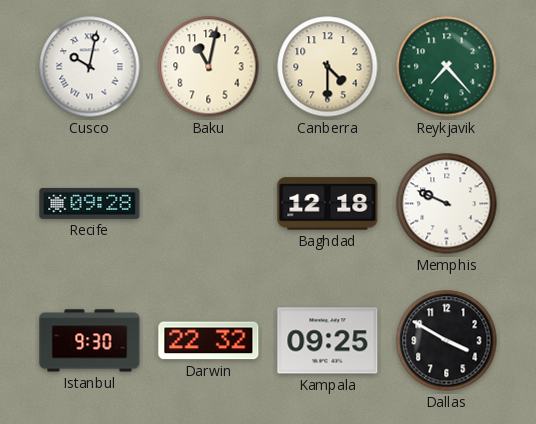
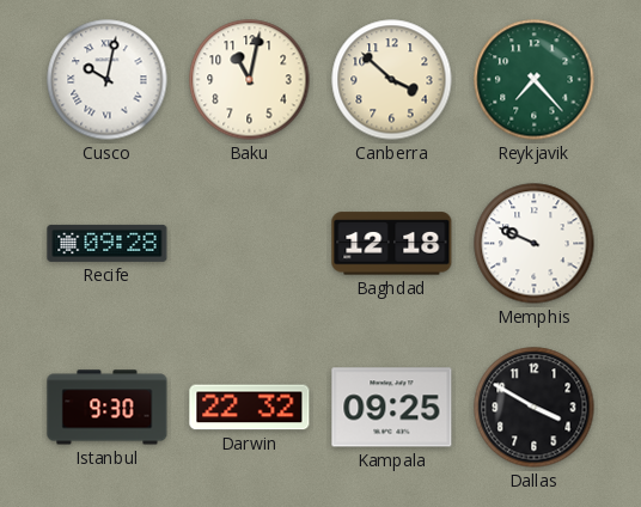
Canberra: 4:30 -> 3:52
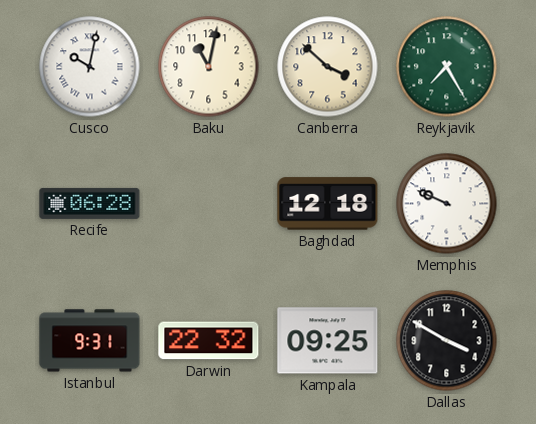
Reykjavik: 7:23 -> 7:25
Recife: 09:28 -> 06:28
Istanbul: 9:30 -> 9:31
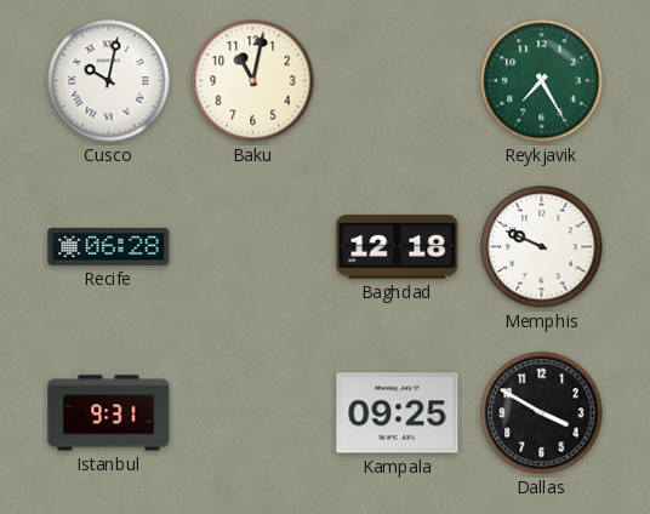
Canberra: 3:52 -> none
Darwin: 22:32 -> none
